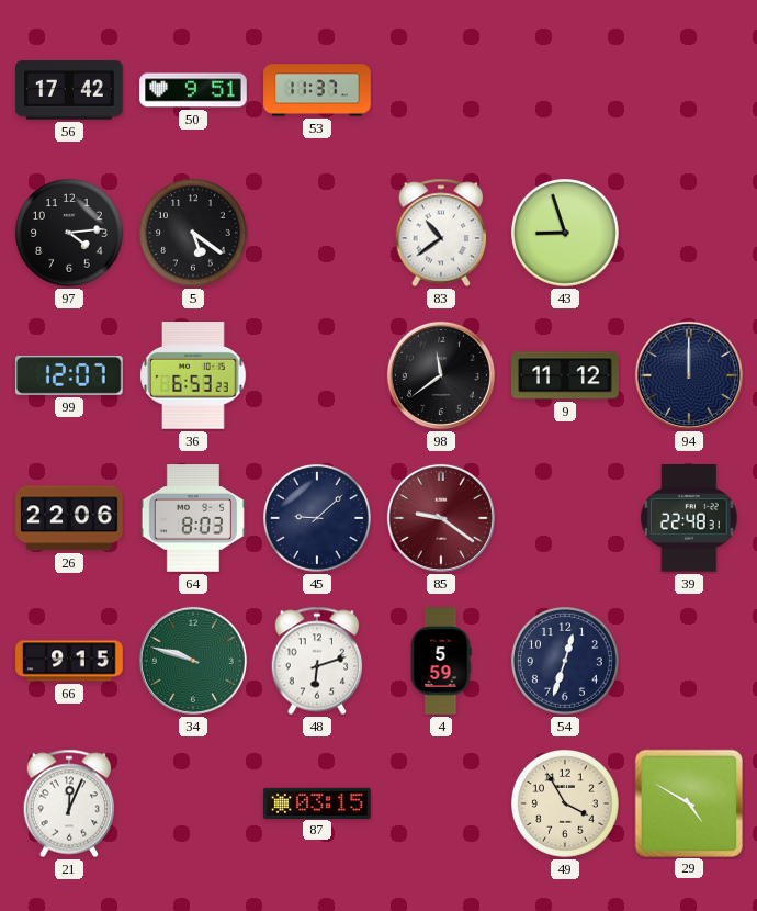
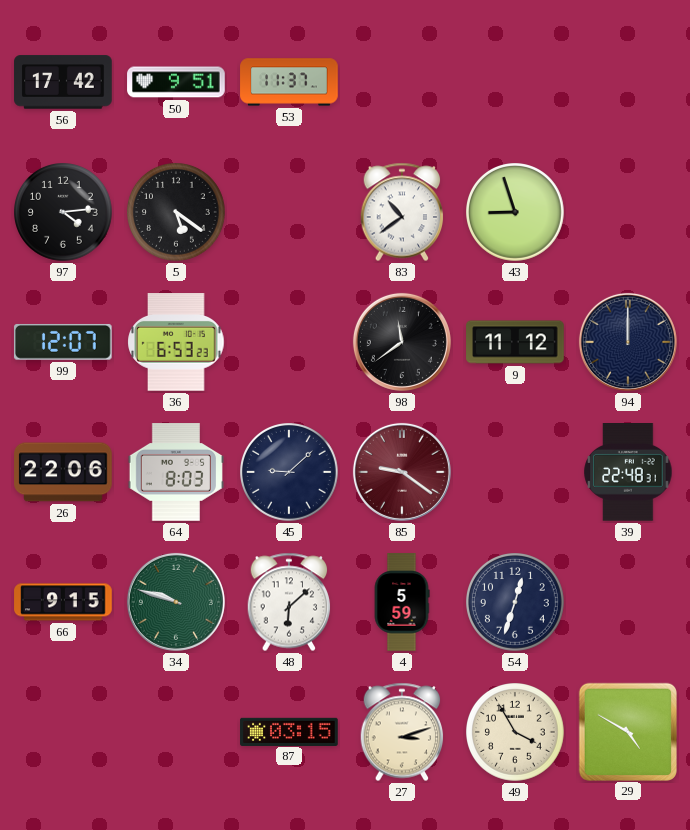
48: 6:12 -> 6:08
21: 12:04 -> none
27: none -> 3:12
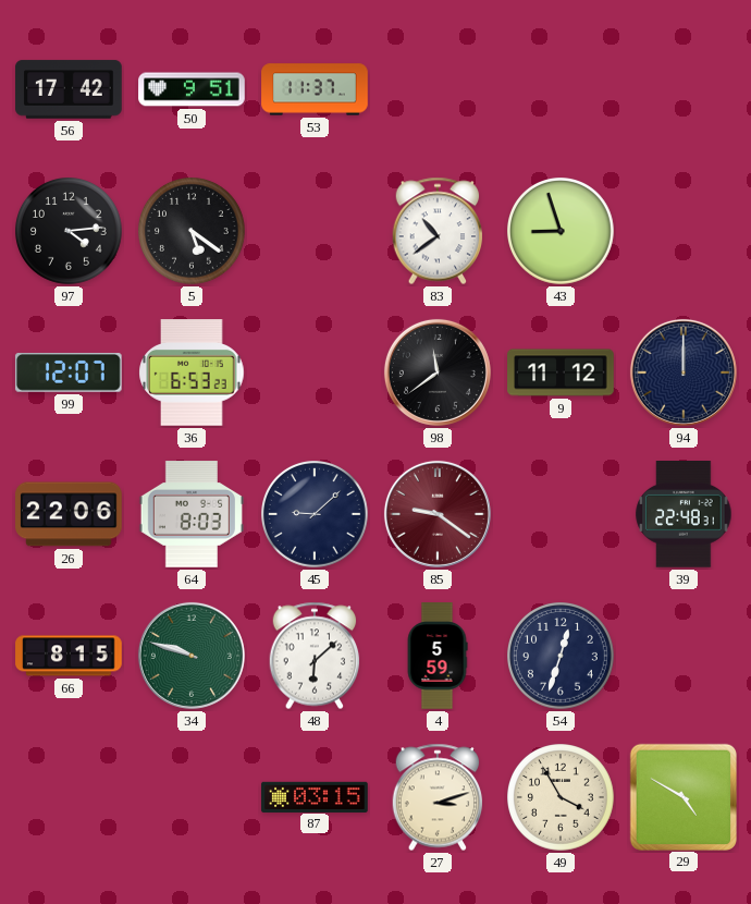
66: 9:15 -> 8:15
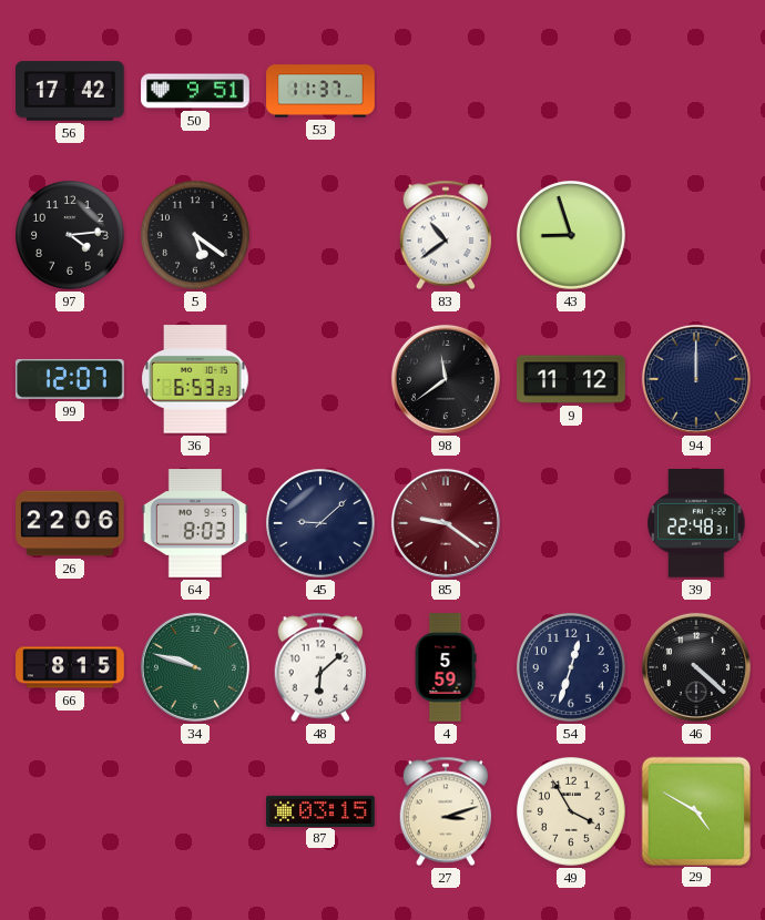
46: none -> 4:22
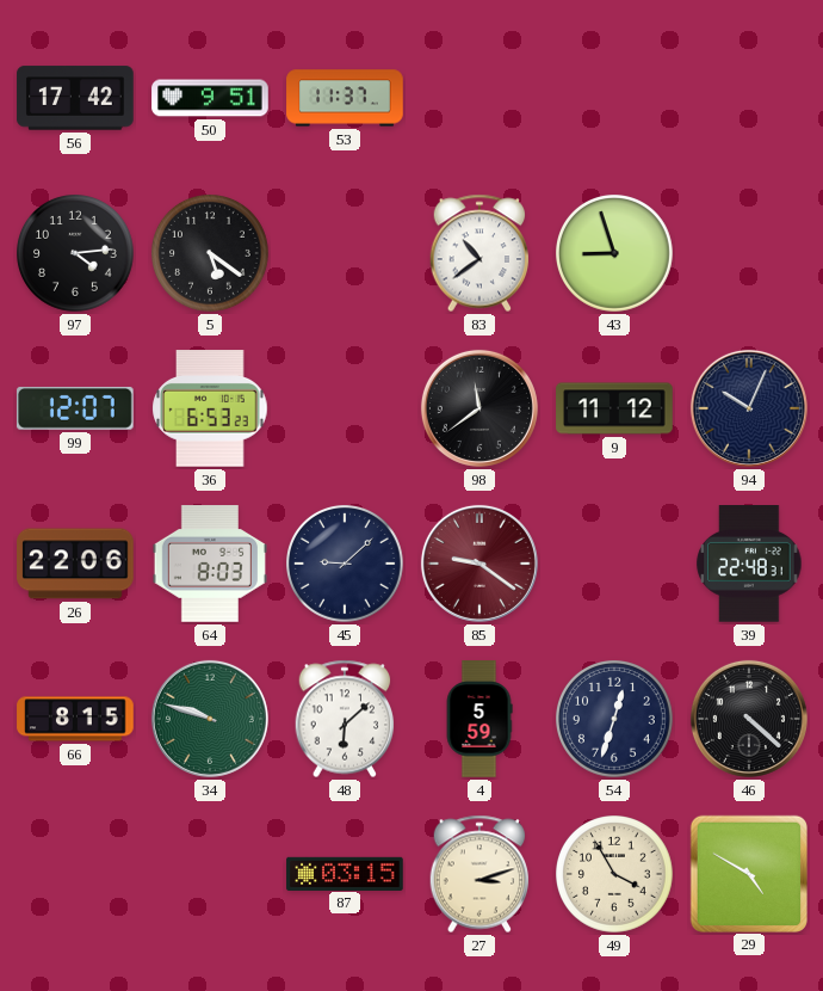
94: 12:00 -> 10:04
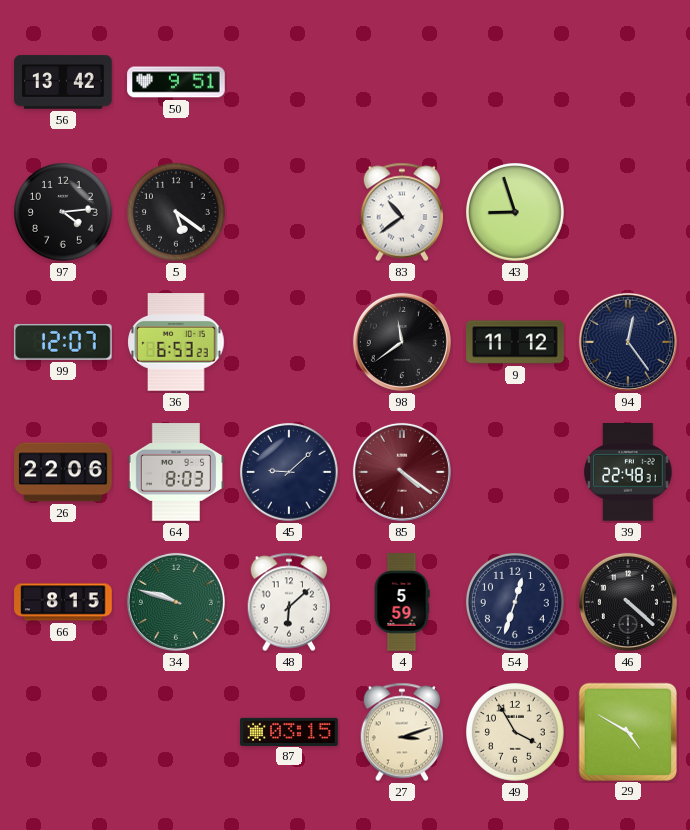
56: 17:42 -> 13:42
53: 11:37 -> none
94: 10:04 -> 12:24
85: 9:21 -> 4:21
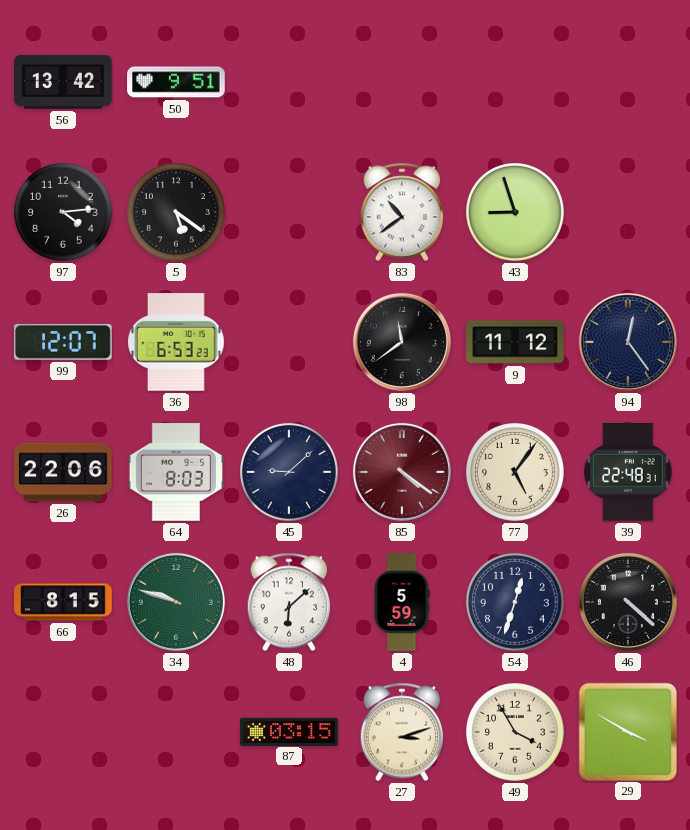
77: none -> 5:06
29: 4:50 -> 3:50
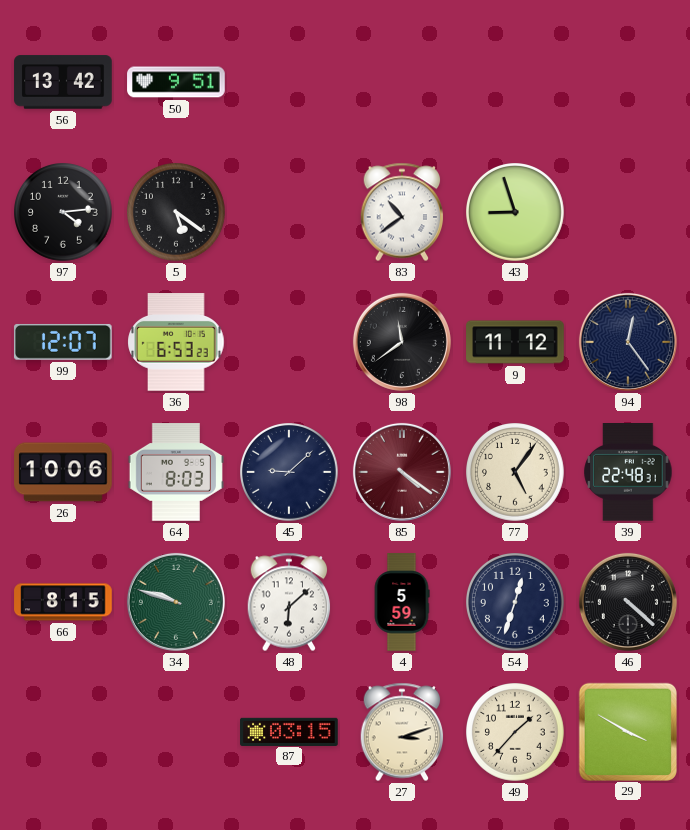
26: 22:06 -> 10:06
49: 3:55 -> 1:37
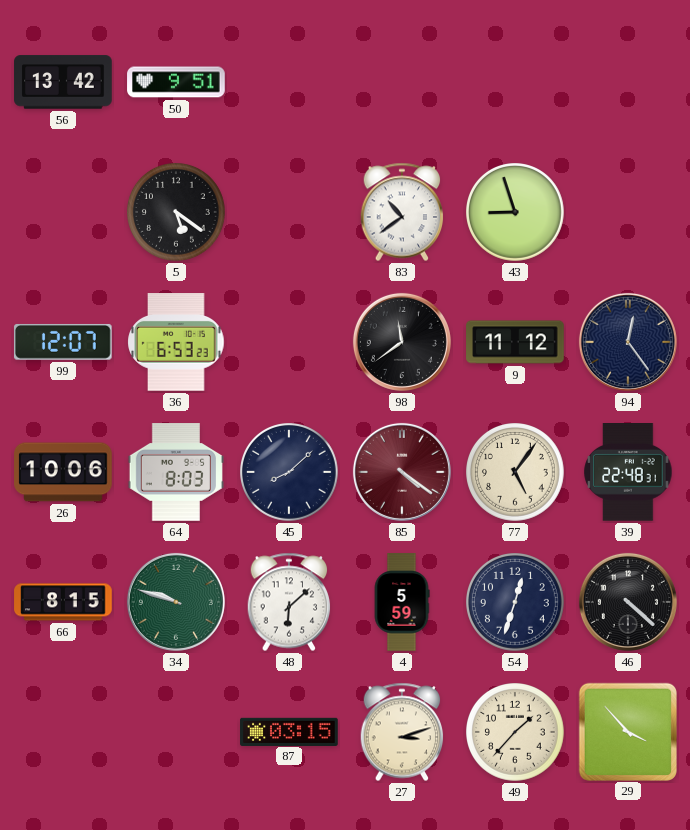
97: 4:14 -> none
45: 9:08 -> 8:08
29: 3:50 -> 3:53
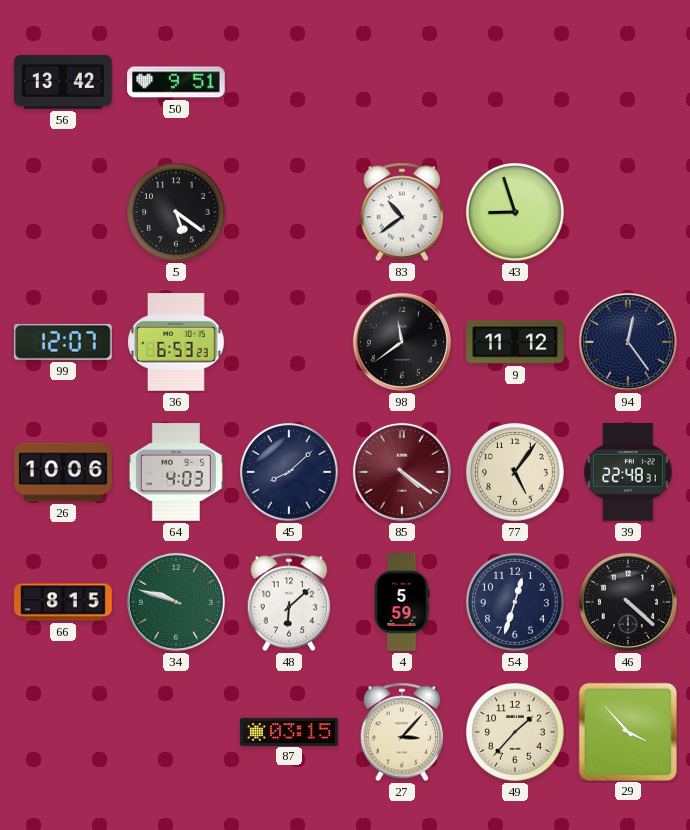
64: 8:03 -> 4:03
27: 3:12 -> 3:07
